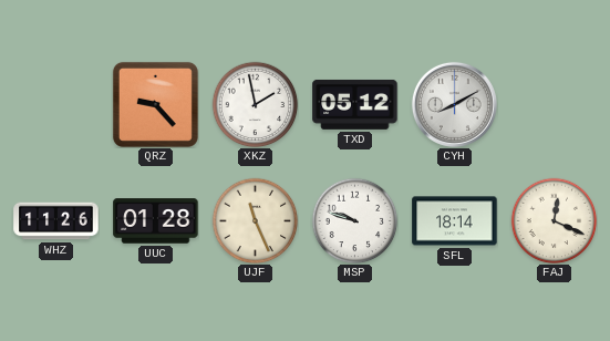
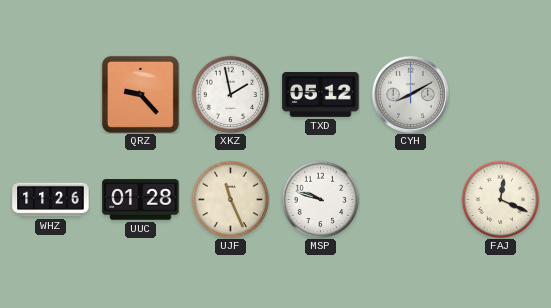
SFL: 18:14 -> none
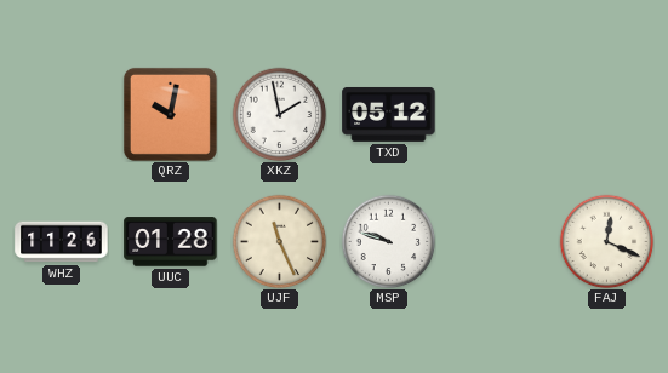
QRZ: 9:23 -> 10:02
CYH: 8:10 -> none
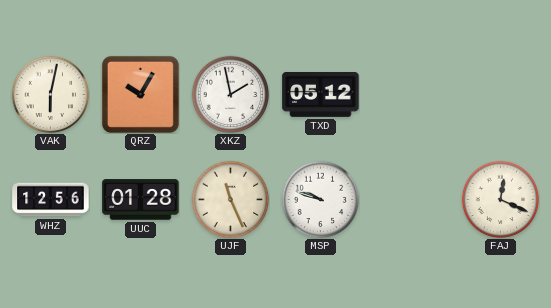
VAK: none -> 6:02
QRZ: 10:02 -> 10:05
WHZ: 11:26 -> 12:56
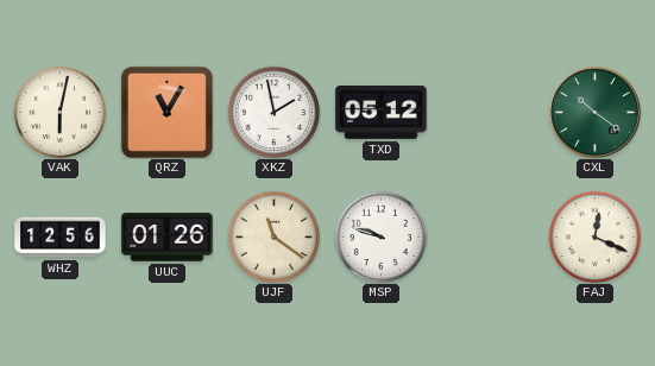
QRZ: 10:05 -> 11:05
CXL: none -> 10:21
UUC: 01:28 -> 01:26
UJF: 11:26 -> 11:21
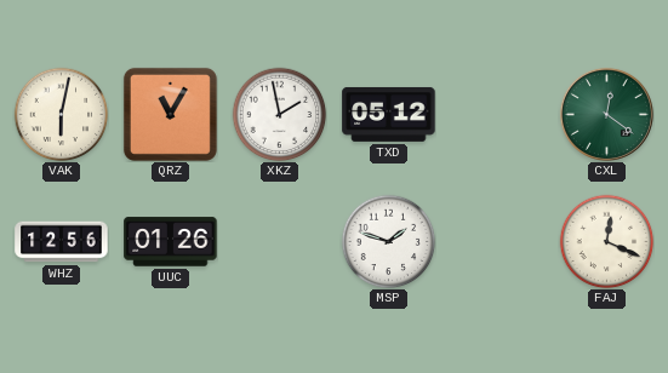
CXL: 10:21 -> 12:21
UJF: 11:21 -> none
MSP: 9:48 -> 1:48
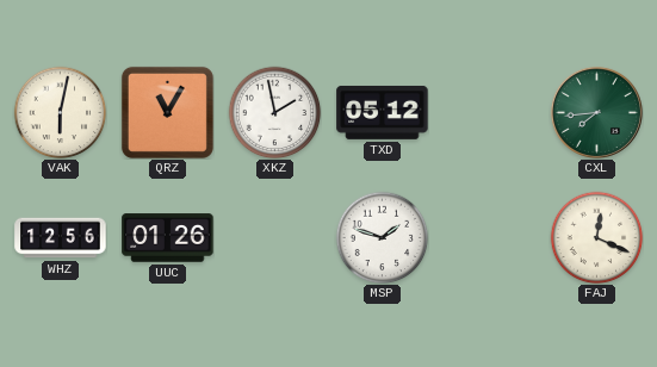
CXL: 12:21 -> 7:44
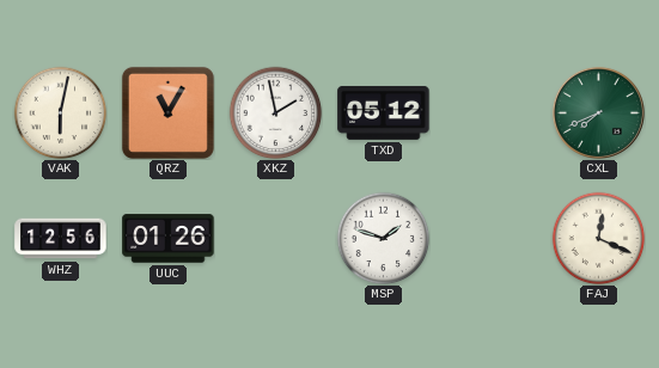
CXL: 7:44 -> 7:41
